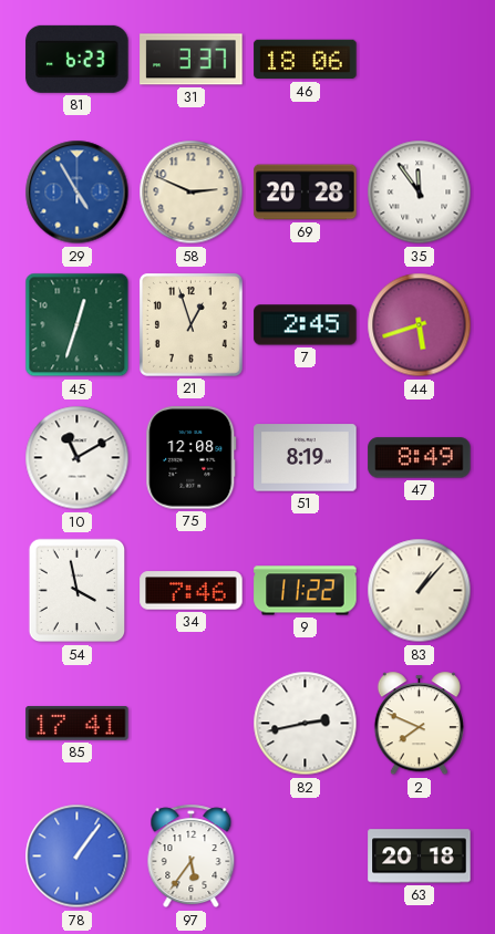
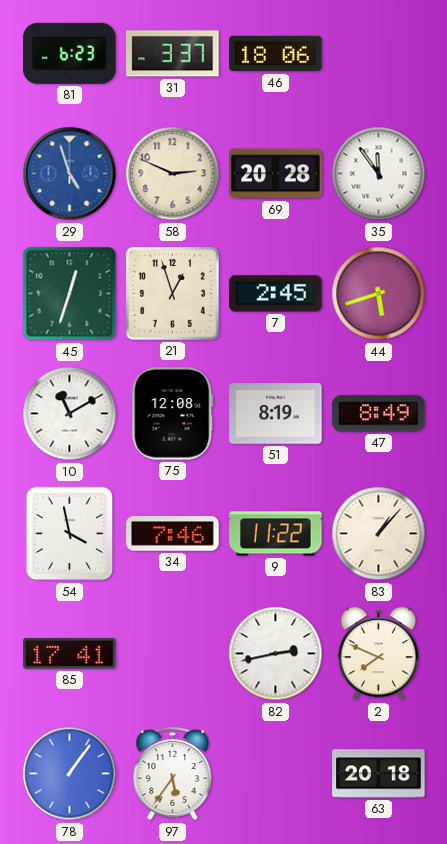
29: 4:55 -> 4:57
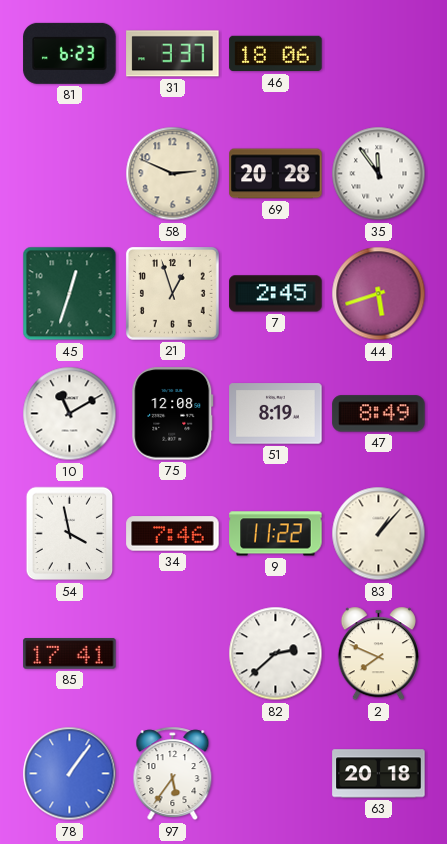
29: 4:57 -> none
82: 2:43 -> 2:38
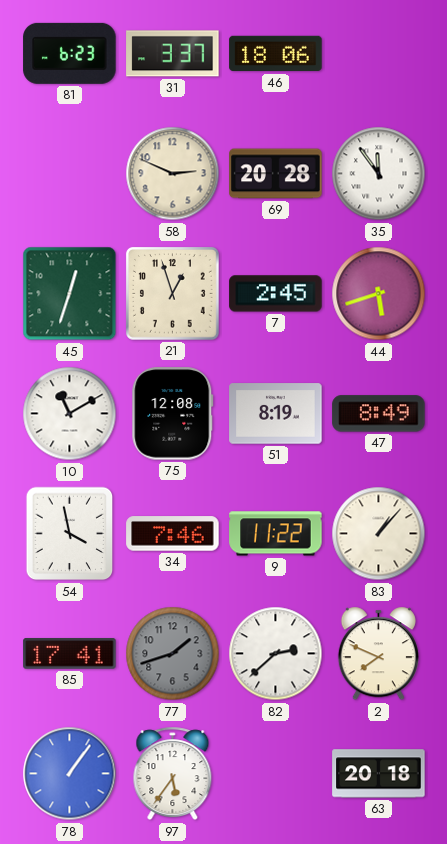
77: none -> 1:42
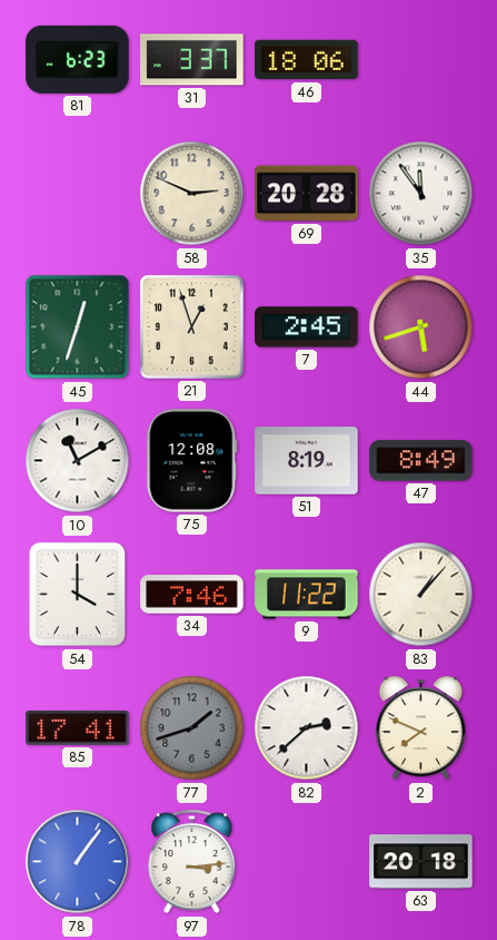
54: 3:58 -> 4:00
97: 5:36 -> 3:14
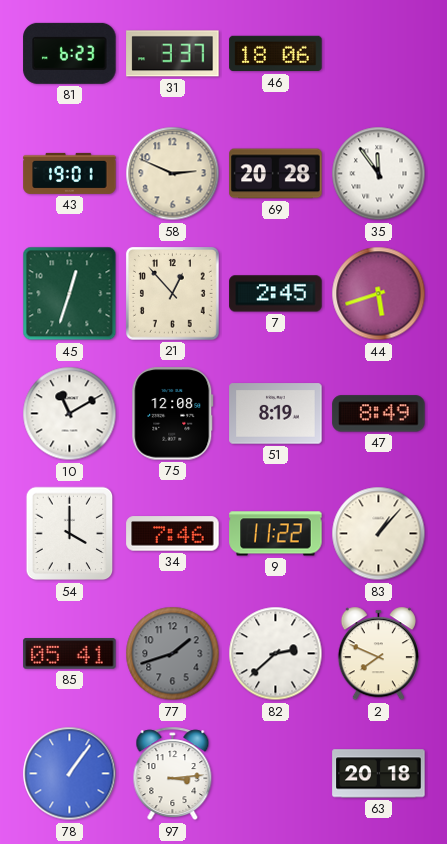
43: none -> 19:01
21: 12:57 -> 12:53
85: 17:41 -> 05:41
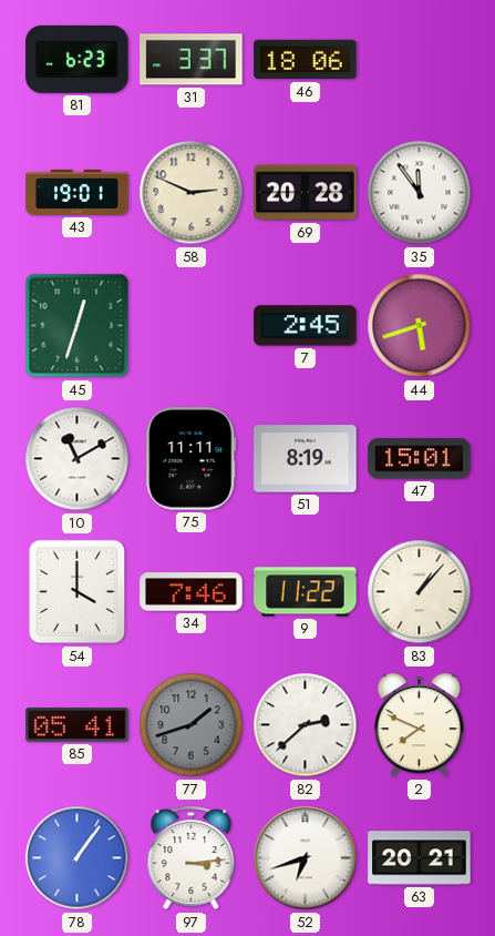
21: 12:53 -> none
75: 12:08 -> 11:11
47: 8:49 -> 15:01
52: none -> 6:42
63: 20:18 -> 20:21
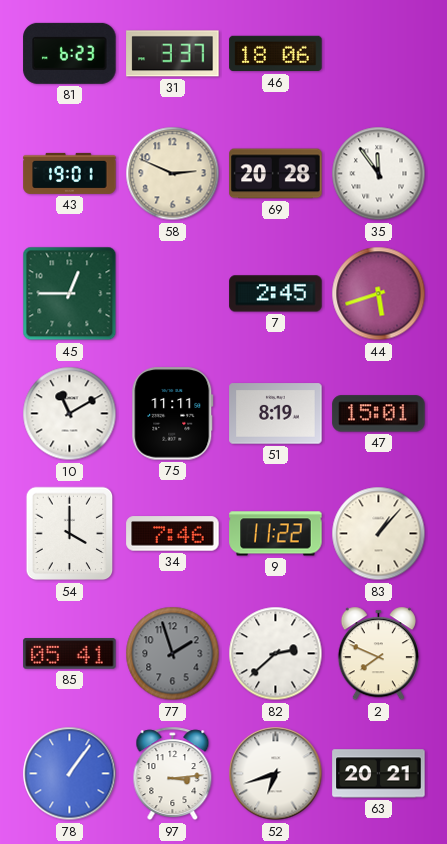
45: 12:33 -> 12:45
77: 1:42 -> 1:57
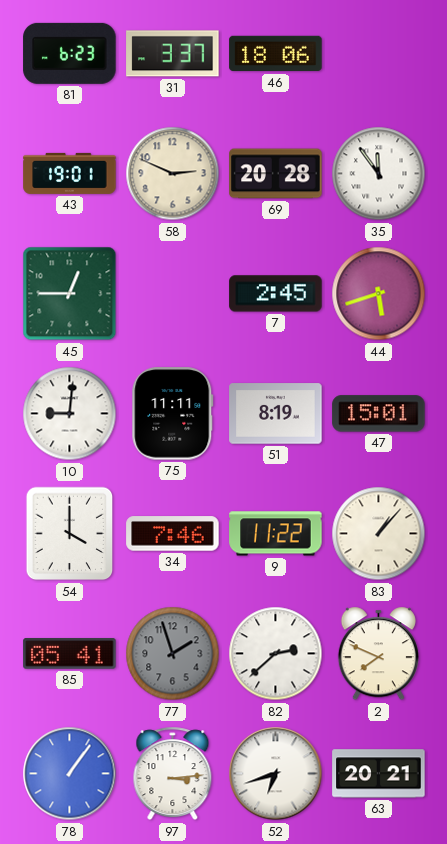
10: 11:10 -> 9:01
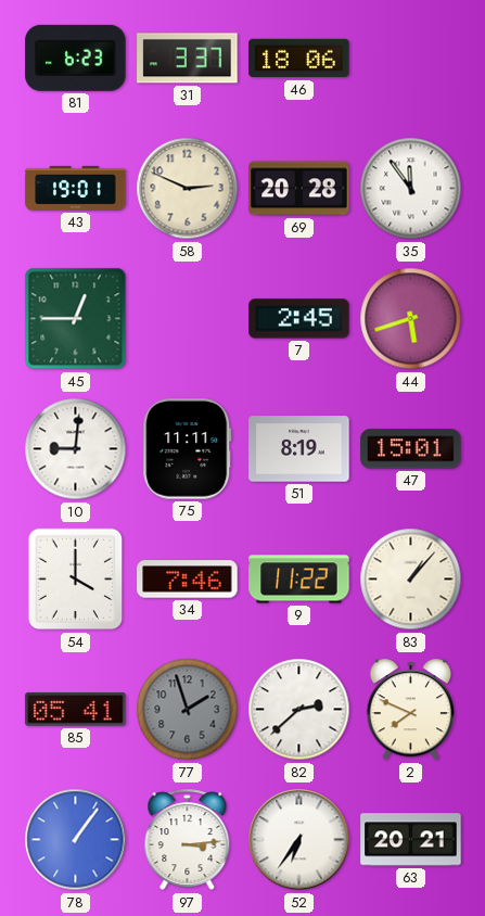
52: 6:42 -> 6:36
